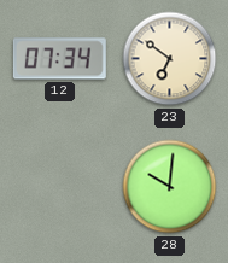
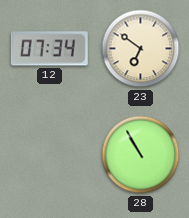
28: 10:01 -> 10:55
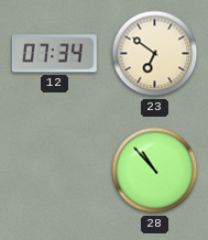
28: 10:55 -> 10:53
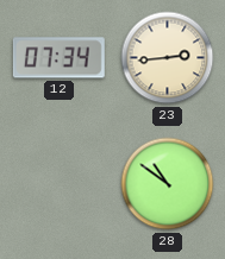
23: 6:51 -> 2:44
28: 10:53 -> 10:51
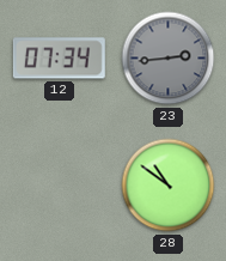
23 dial: cream -> grey
